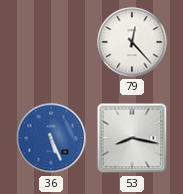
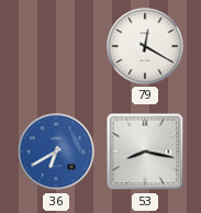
79: 12:23 -> 12:20
36: 5:26 -> 6:40
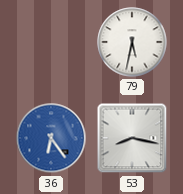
79: 12:20 -> 5:32
36: 6:40 -> 6:24
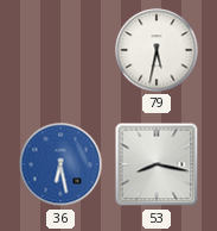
36: 6:24 -> 6:28
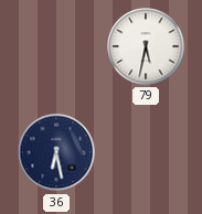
36 dial: blue -> navy
53: 8:17 -> none
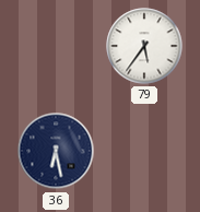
79: 5:32 -> 5:36
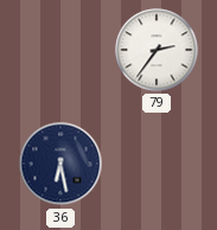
79: 5:36 -> 2:36
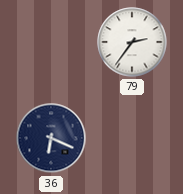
36: 6:28 -> 6:19
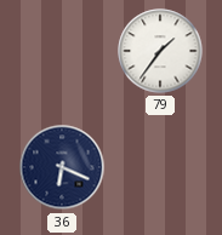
79: 2:36 -> 1:36
